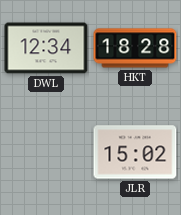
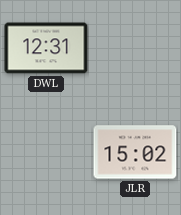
DWL: 12:34 -> 12:31
HKT: 18:28 -> none
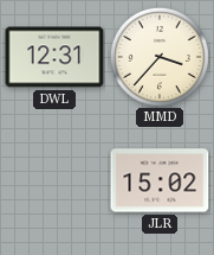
MMD: none -> 3:37
